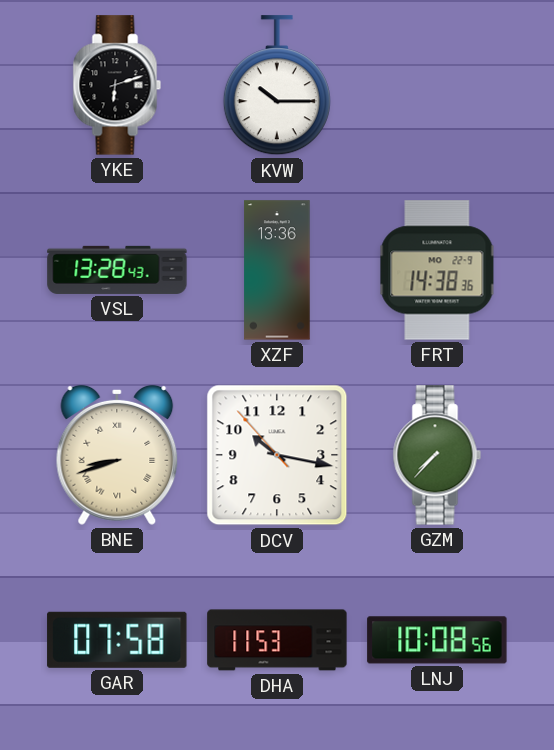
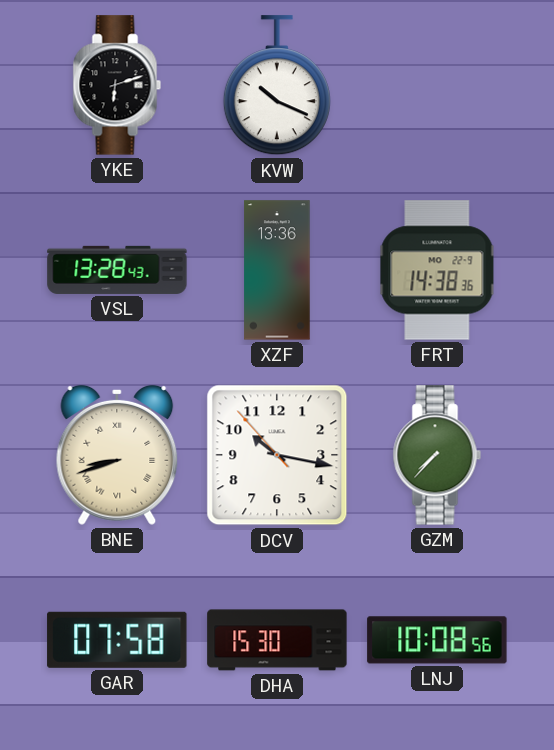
KVW: 10:15 -> 10:19
DHA: 11:53 -> 15:30
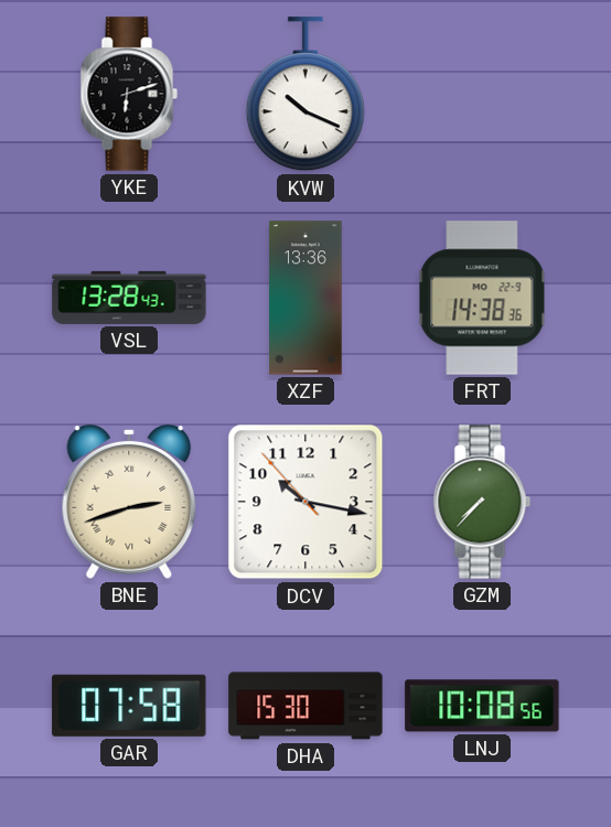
BNE: 8:42 -> 2:42
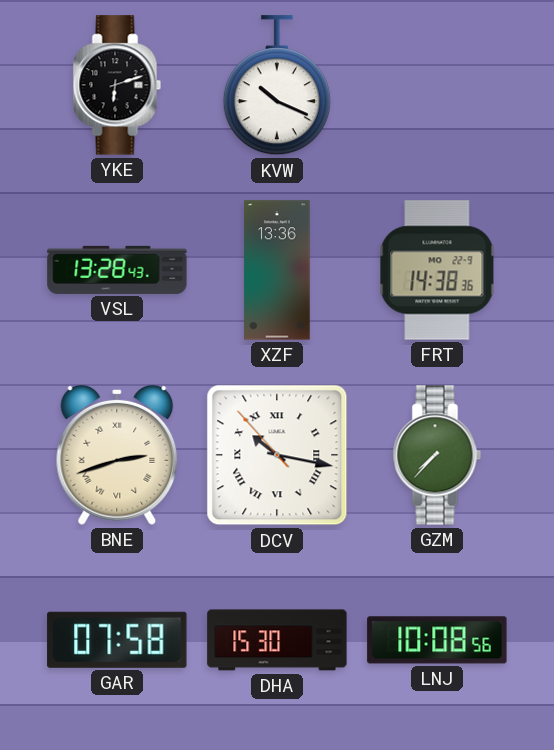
DCV numerals: Arabic -> Roman
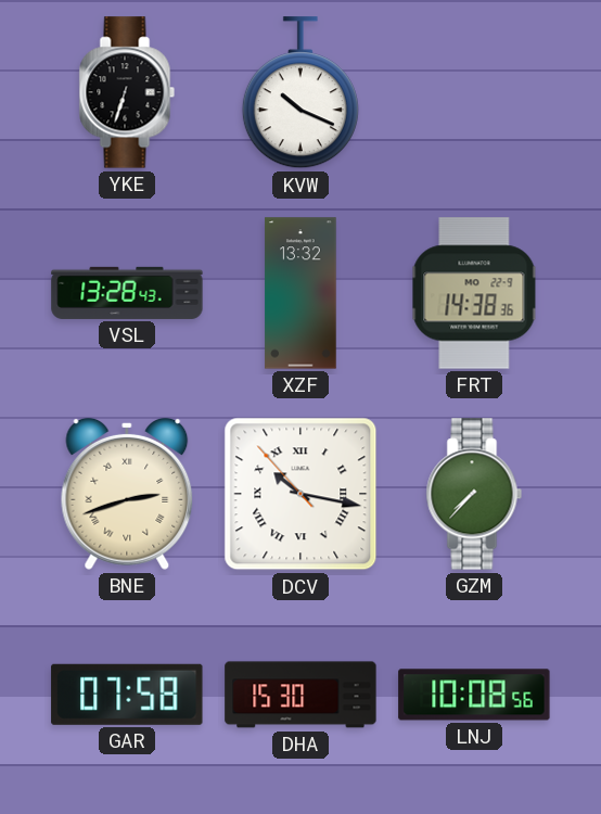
YKE: 6:12 -> 6:33
XZF: 13:36 -> 13:32
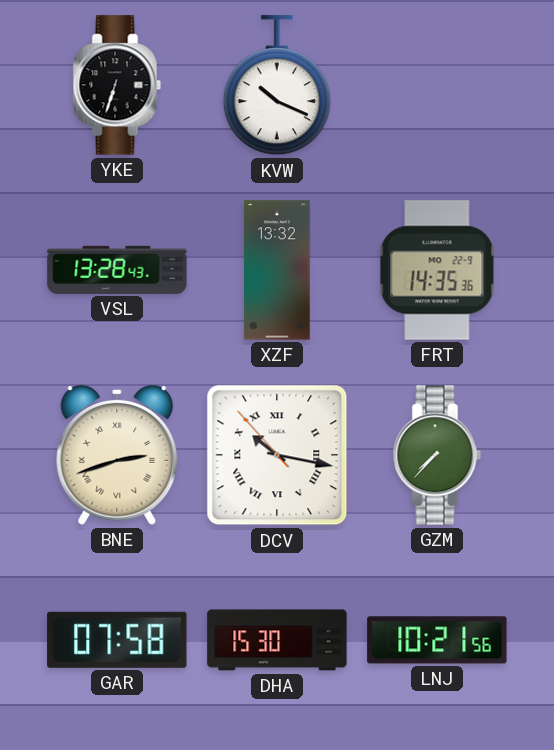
FRT: 14:38 -> 14:35
LNJ: 10:08 -> 10:21
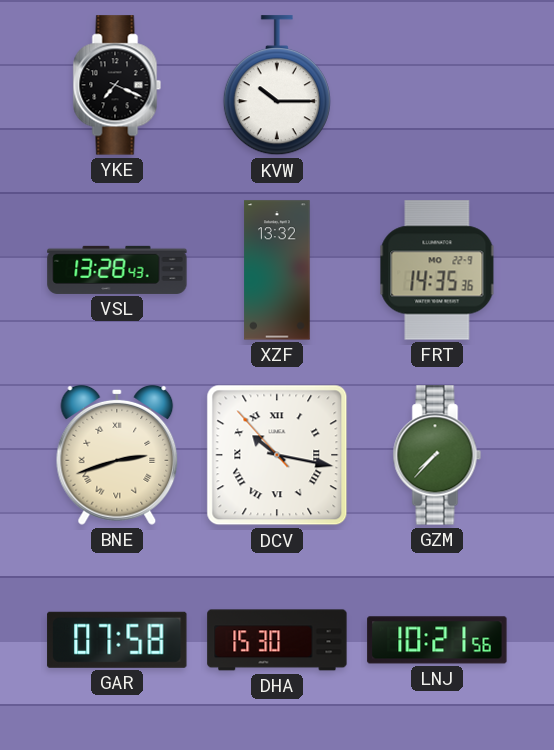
YKE: 6:33 -> 7:19
KVW: 10:19 -> 10:15
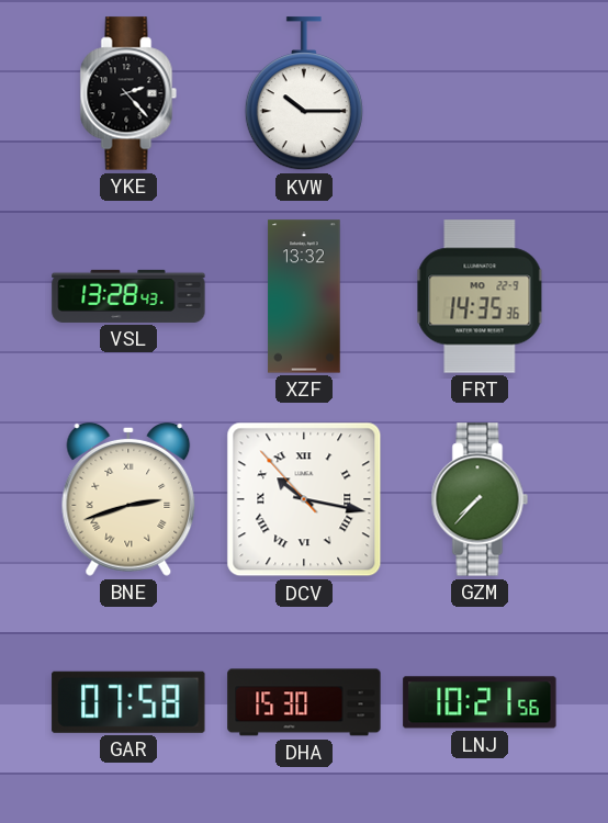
YKE: 7:19 -> 2:23
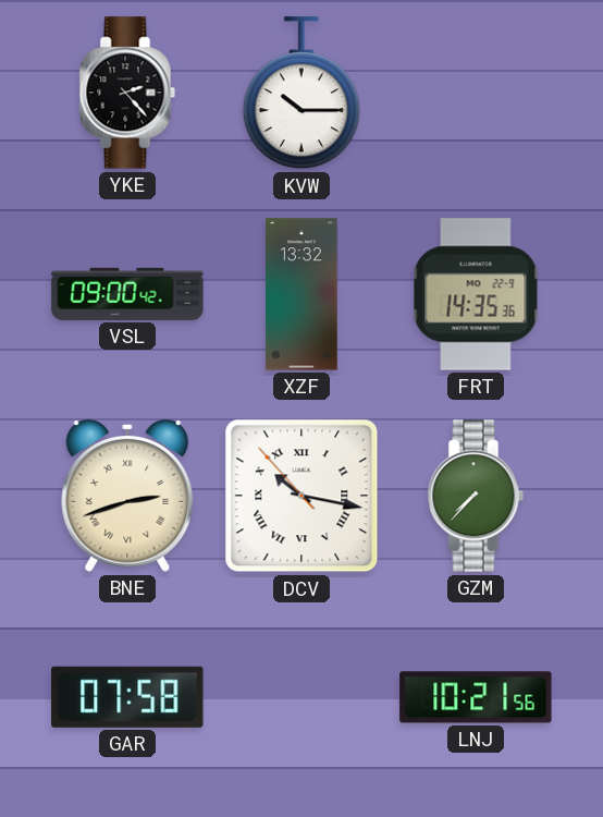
VSL: 13:28 -> 09:00
DHA: 15:30 -> none
